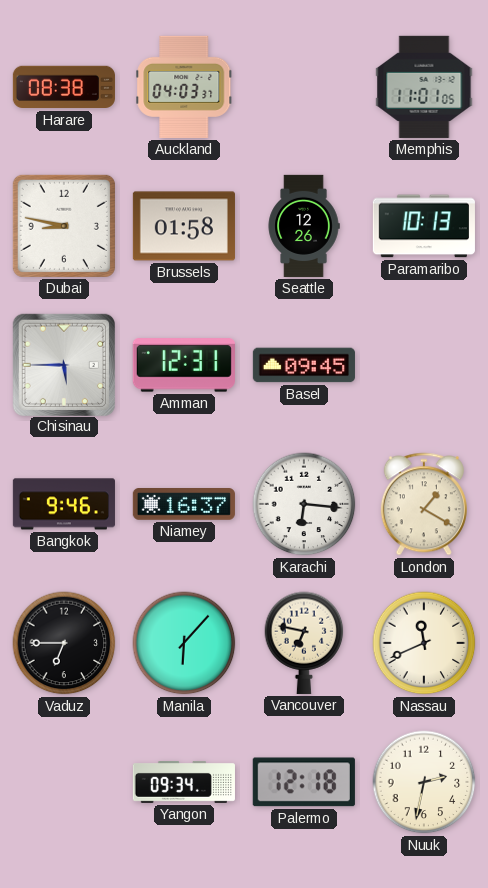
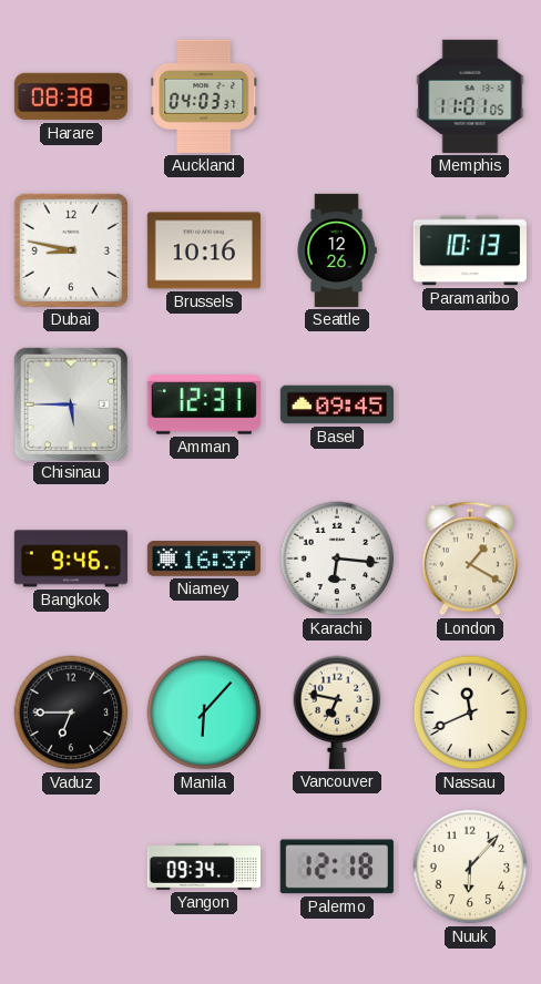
Brussels: 01:58 -> 10:16
Nuuk: 2:32 -> 6:07
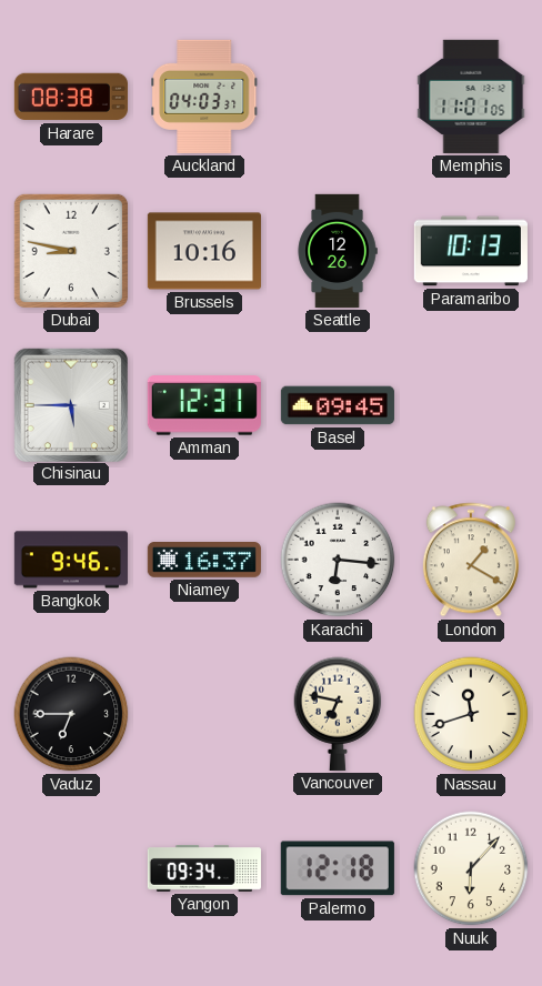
Manila: 6:07 -> none
Nassau: 11:41 -> 11:42
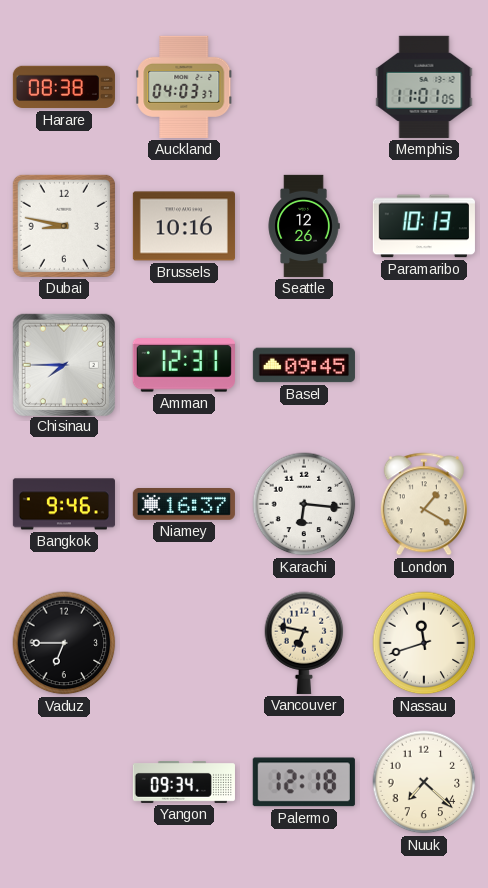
Chisinau: 5:45 -> 7:45
Nuuk: 6:07 -> 7:22
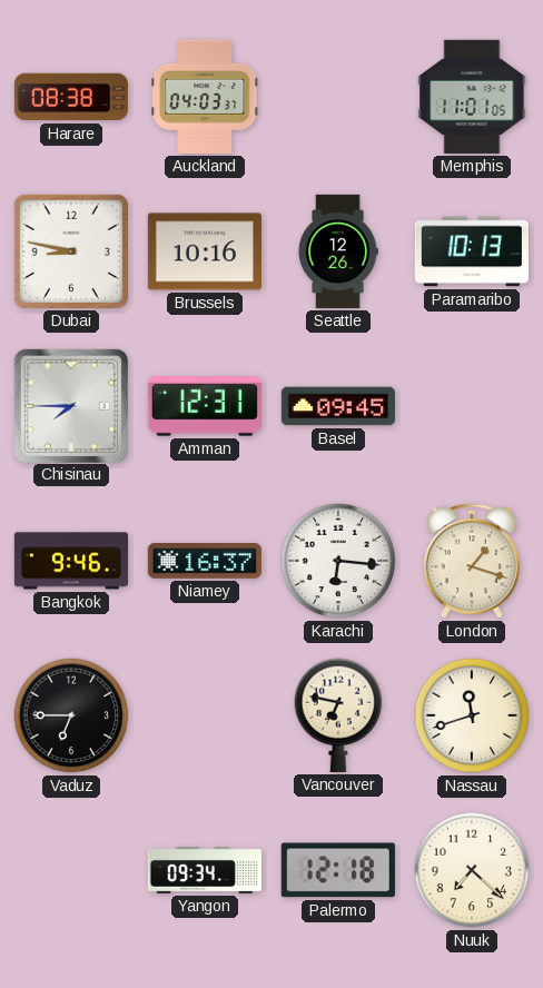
London: 1:20 -> 1:18
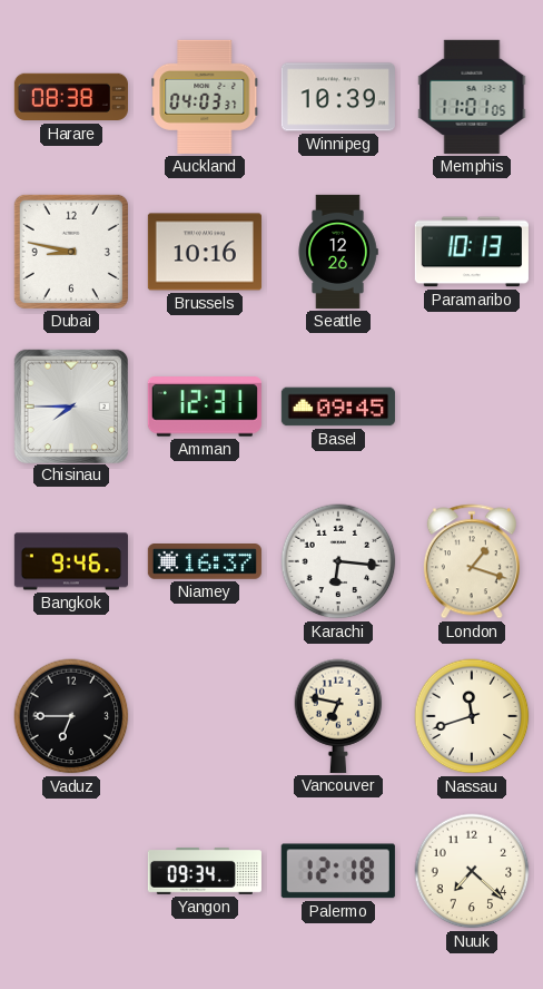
Winnipeg: none -> 10:39
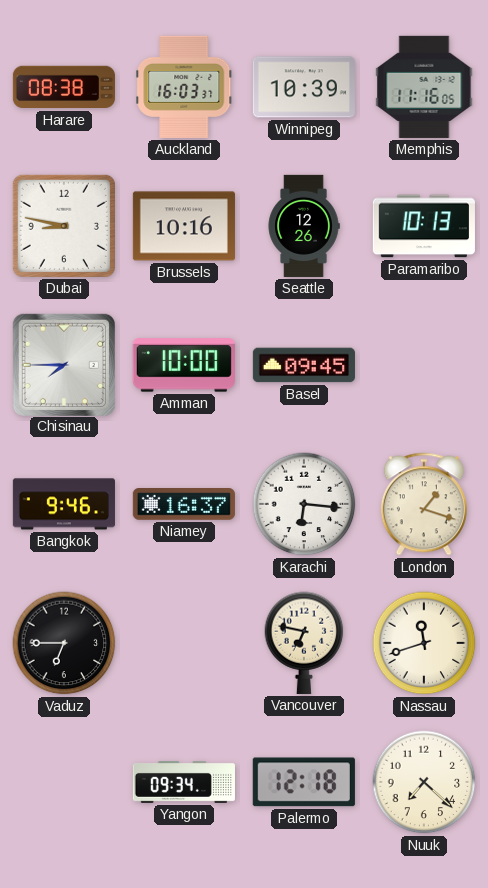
Auckland: 04:03 -> 16:03
Memphis: 11:01 -> 11:16
Amman: 12:31 -> 10:00
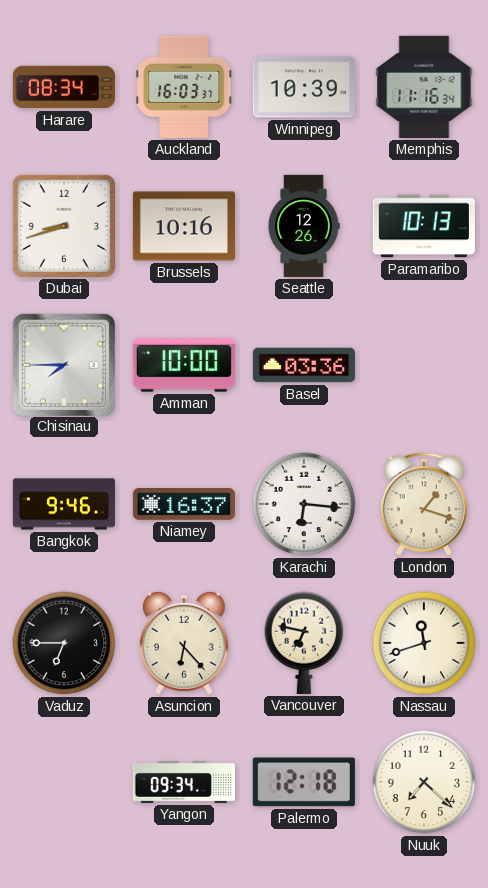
Harare: 08:38 -> 08:34
Memphis: 11:16:05 -> 11:16:34
Dubai: 8:47 -> 8:42
Basel: 09:45 -> 03:36
Asuncion: none -> 6:23
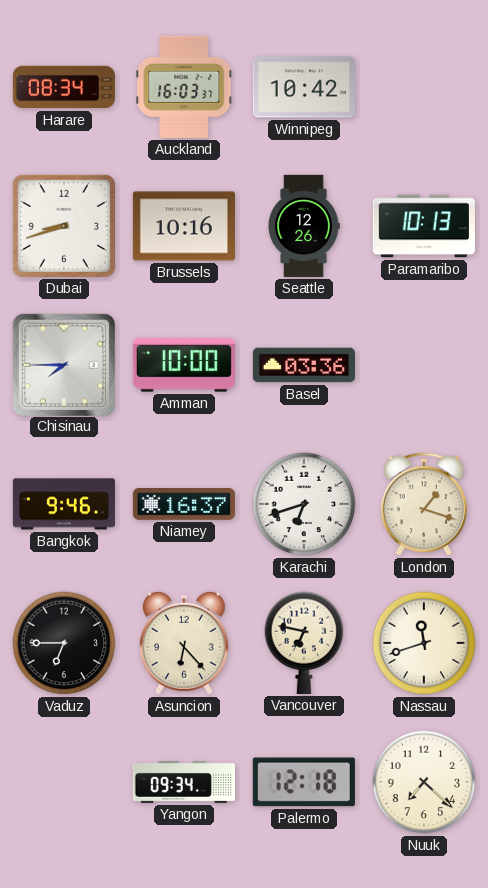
Winnipeg: 10:39 -> 10:42
Memphis: 11:16 -> none
Karachi: 6:16 -> 6:42
